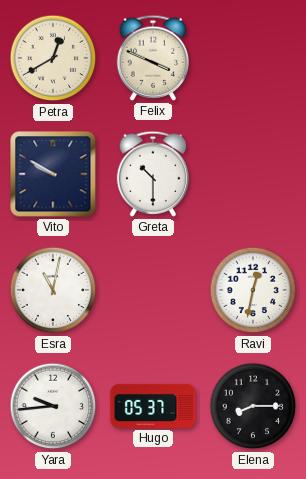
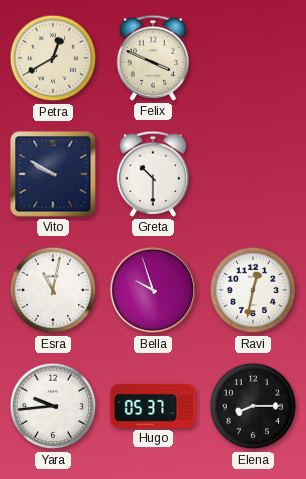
Bella: none -> 9:57
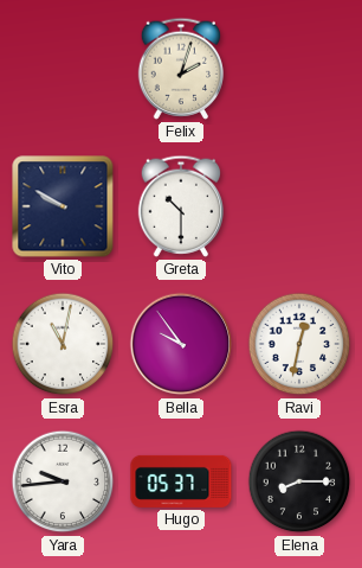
Petra: 12:40 -> none
Felix: 3:49 -> 2:03
Bella: 9:57 -> 9:54
